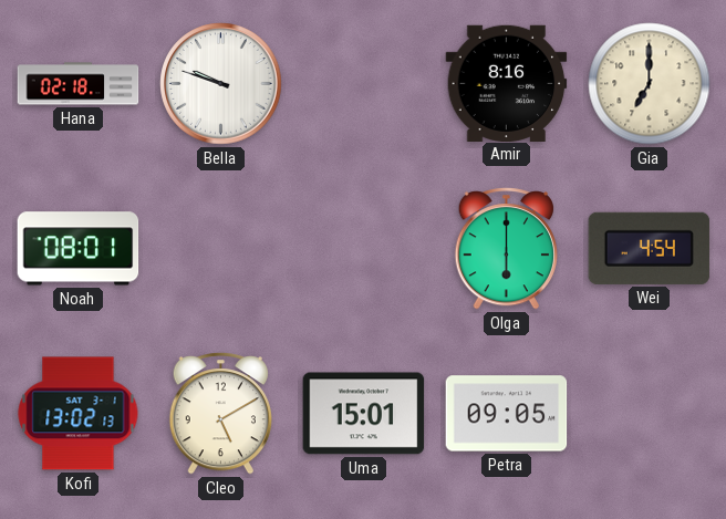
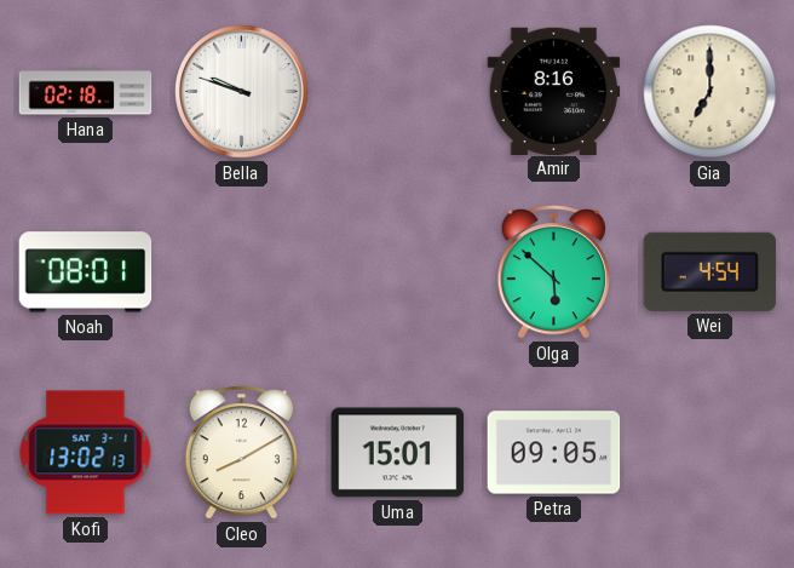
Olga: 6:00 -> 5:52
Cleo: 5:10 -> 8:10
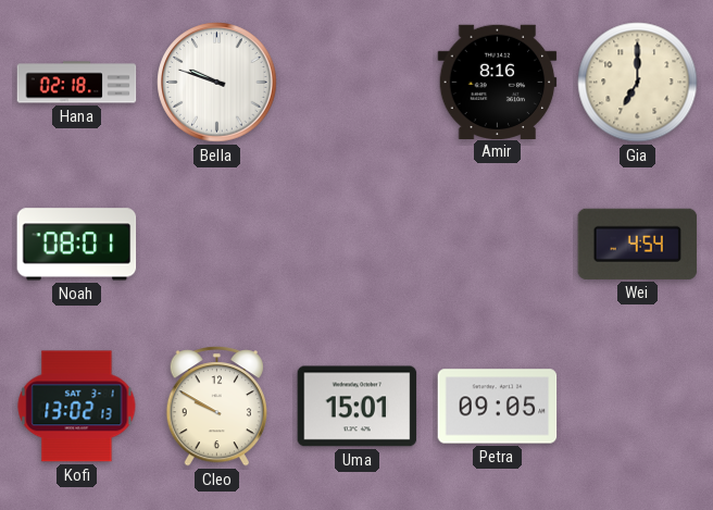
Olga: 5:52 -> none
Cleo: 8:10 -> 9:50
